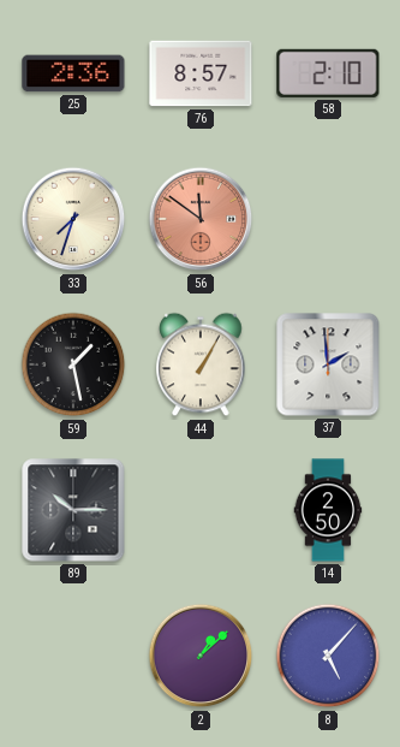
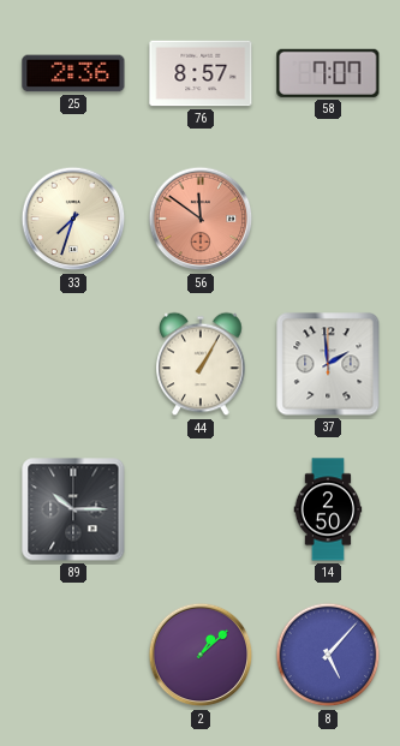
58: 2:10 -> 7:07
59: 1:28 -> none
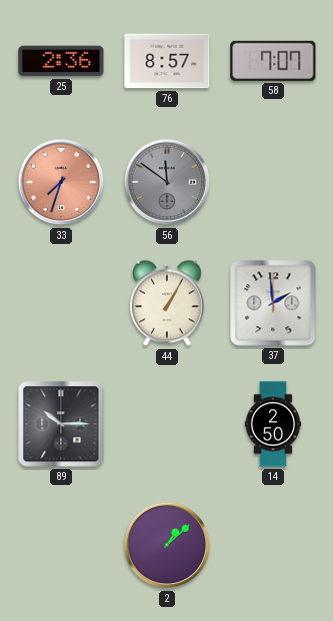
33 dial: cream -> salmon
56 dial: salmon -> grey
8: 5:07 -> none
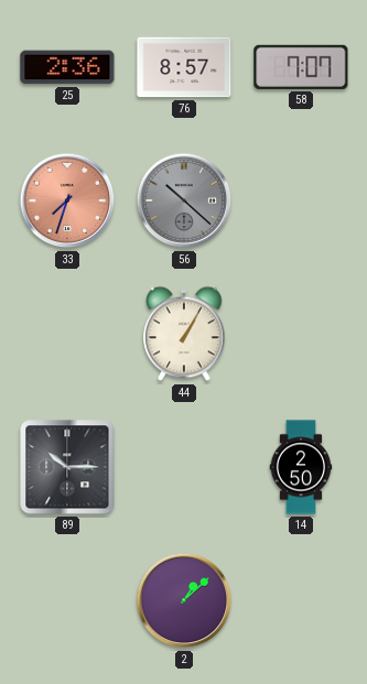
56: 11:51 -> 10:22
37: 1:59 -> none
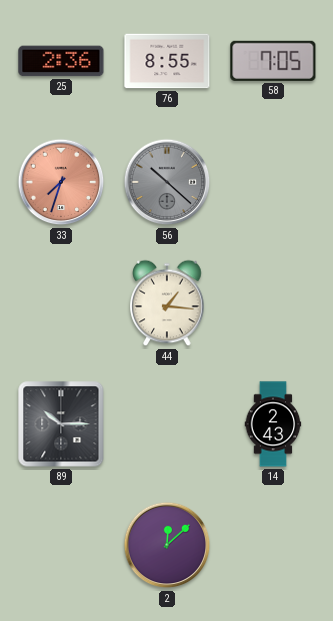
76: 8:57 -> 8:55
58: 7:07 -> 7:05
44: 1:05 -> 1:16
14: 2:50 -> 2:43
2: 1:08 -> 12:08
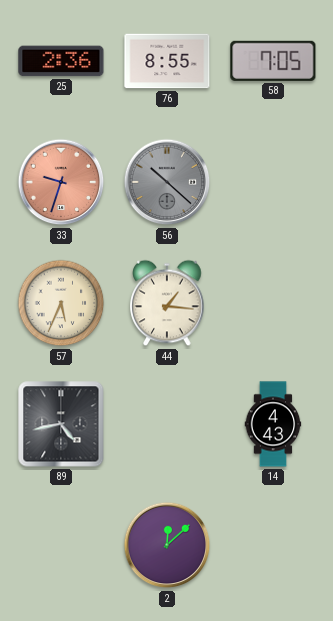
33: 7:33 -> 9:33
57: none -> 5:34
89: 10:15 -> 4:43
14: 2:43 -> 4:43
